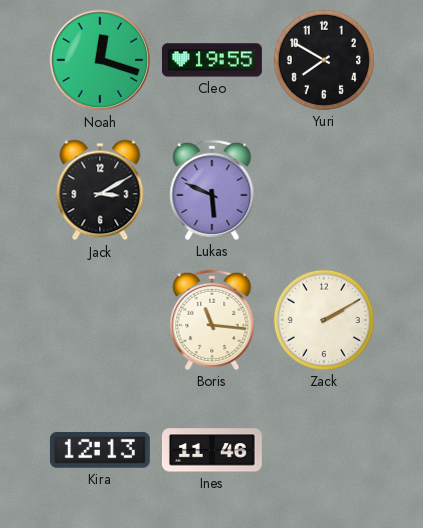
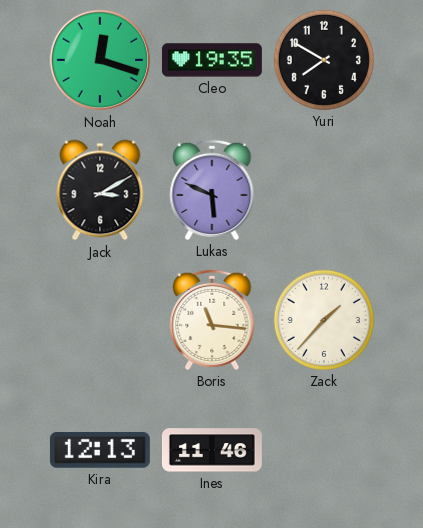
Cleo: 19:55 -> 19:35
Zack: 2:10 -> 1:37
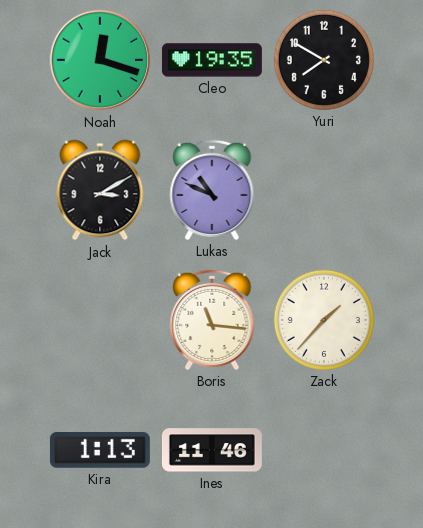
Lukas: 5:49 -> 10:49
Kira: 12:13 -> 1:13
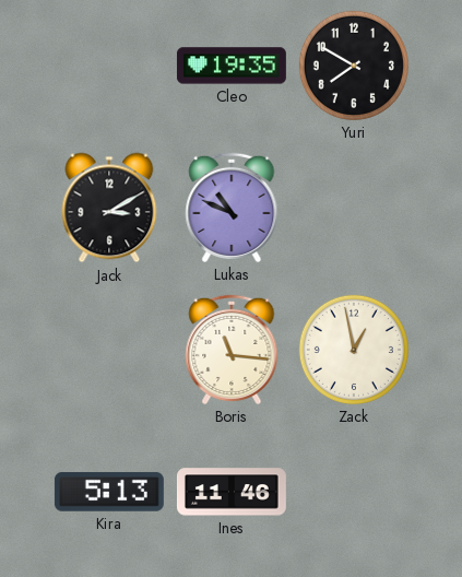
Noah: 12:18 -> none
Zack: 1:37 -> 12:58
Kira: 1:13 -> 5:13
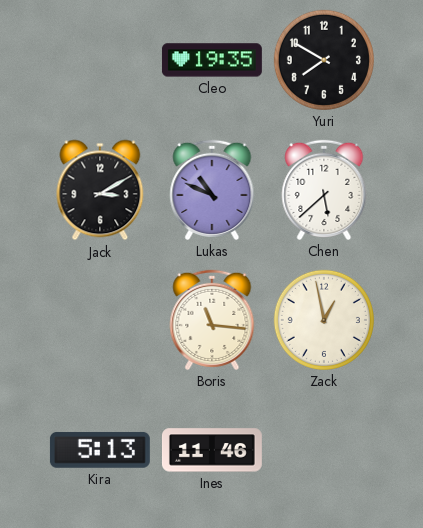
Chen: none -> 5:38
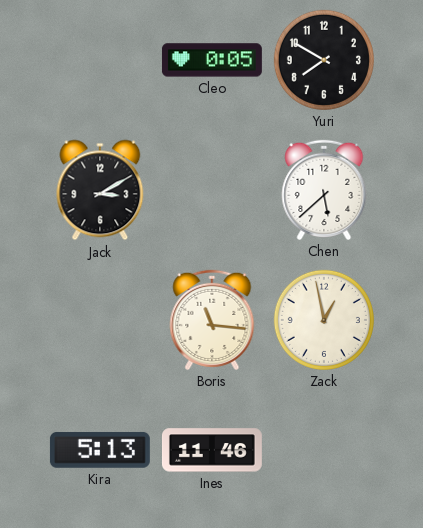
Cleo: 19:35 -> 0:05
Lukas: 10:49 -> none
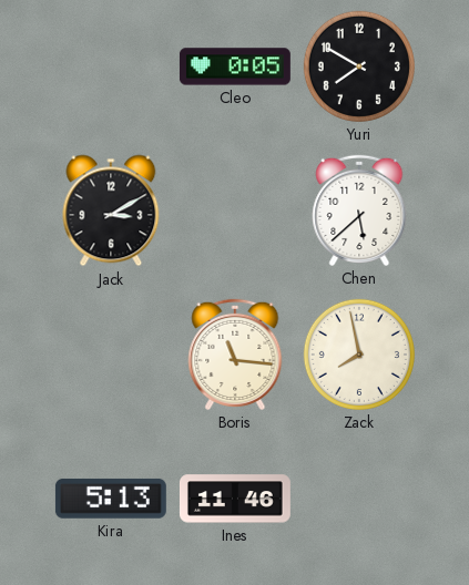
Zack: 12:58 -> 7:58
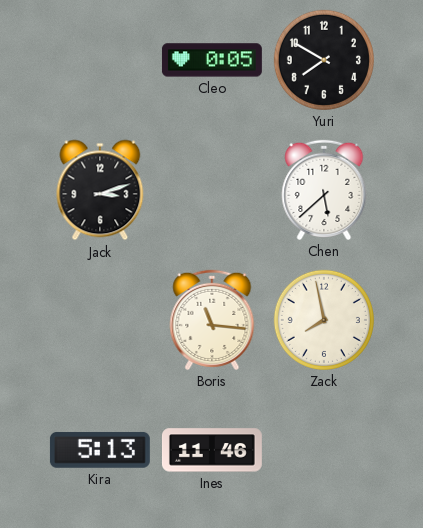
Jack: 3:10 -> 3:12
